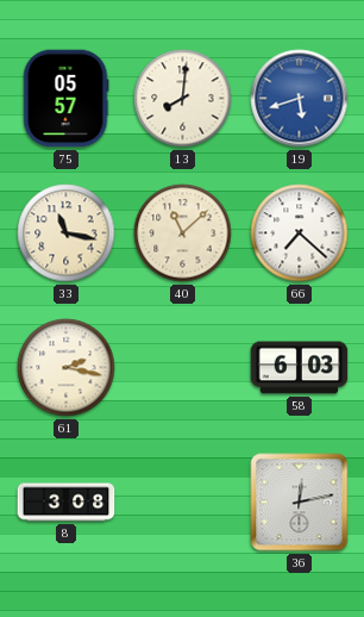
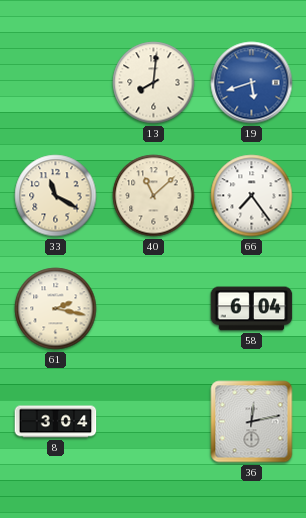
75: 05:57 -> none
33: 11:17 -> 11:20
66: 7:22 -> 7:24
58: 6:03 -> 6:04
8: 3:08 -> 3:04
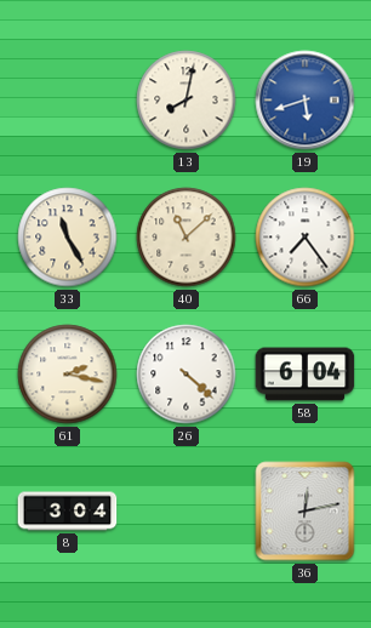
13: 8:01 -> 8:02
33: 11:20 -> 11:25
26: none -> 4:22
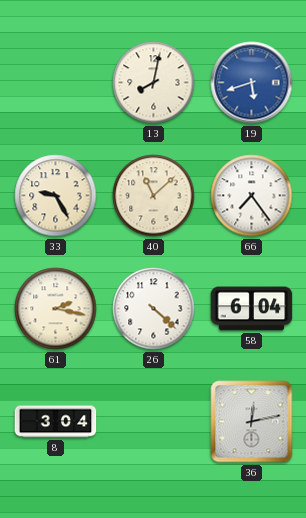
33: 11:25 -> 9:25
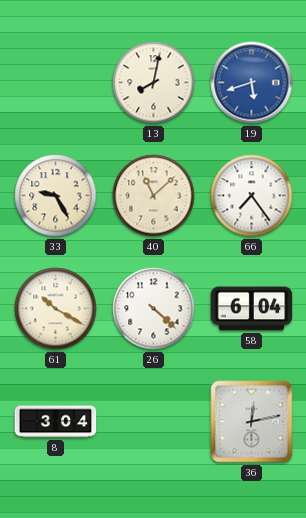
61: 2:17 -> 10:20
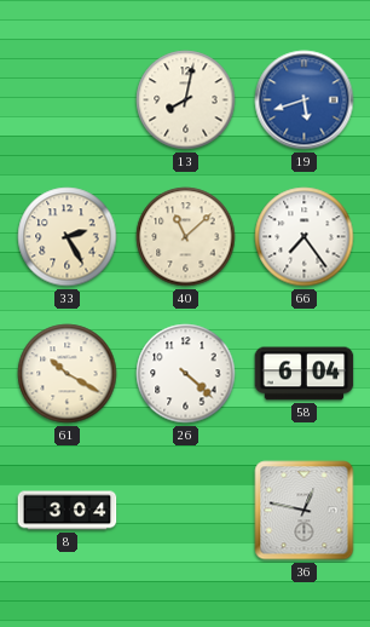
33: 9:25 -> 2:25
36: 12:13 -> 12:47
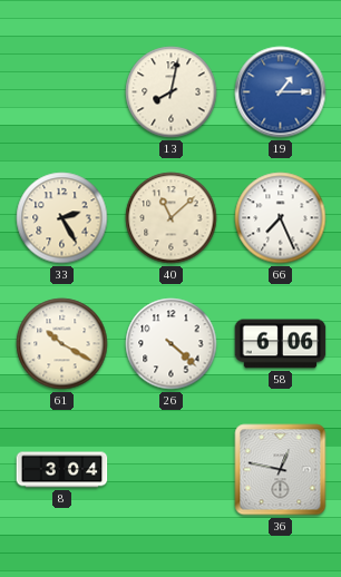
19: 5:42 -> 1:15
66: 7:24 -> 7:26
58: 6:04 -> 6:06
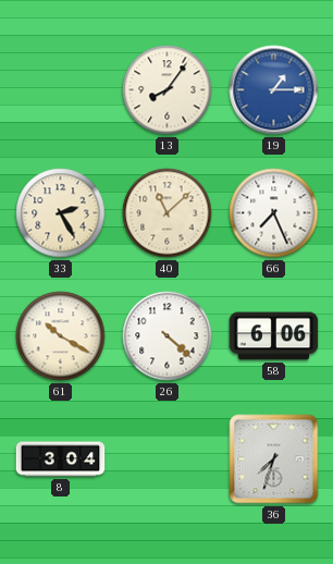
13: 8:02 -> 8:06
36: 12:47 -> 7:33
